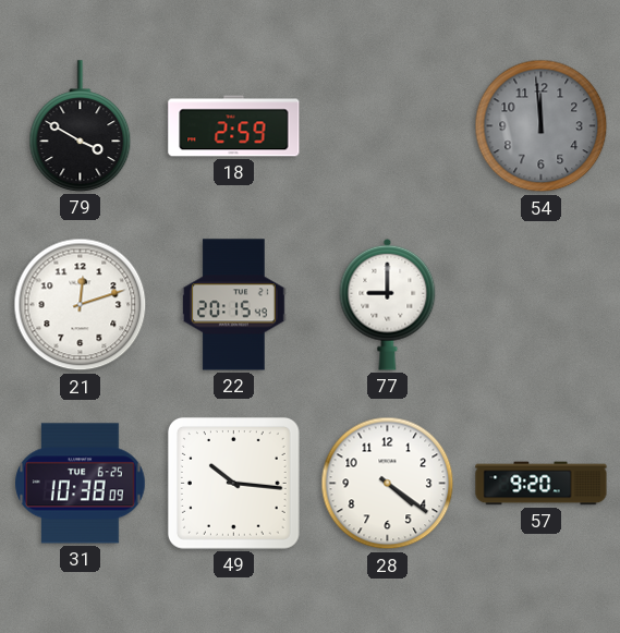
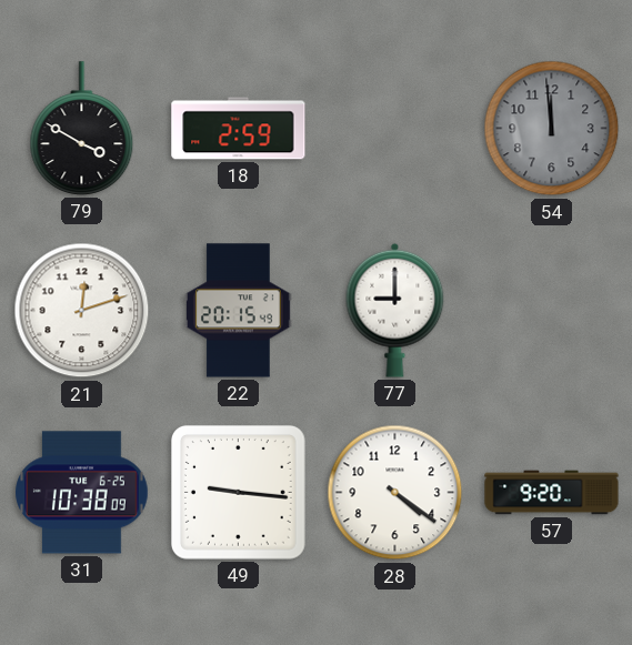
49: 10:16 -> 9:16
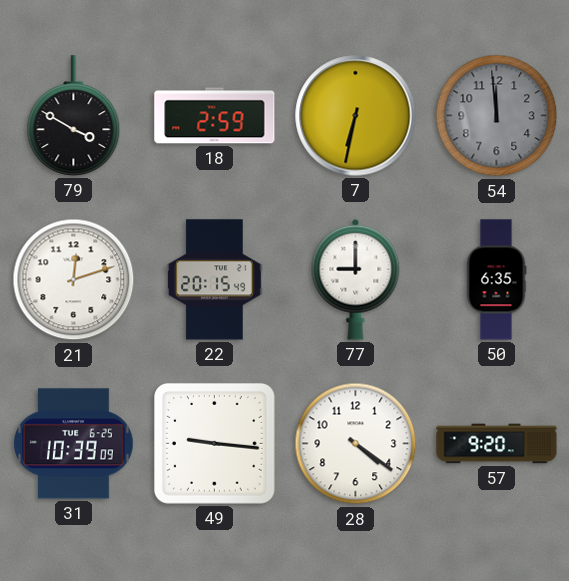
7: none -> 6:32
50: none -> 6:35
31: 10:38 -> 10:39
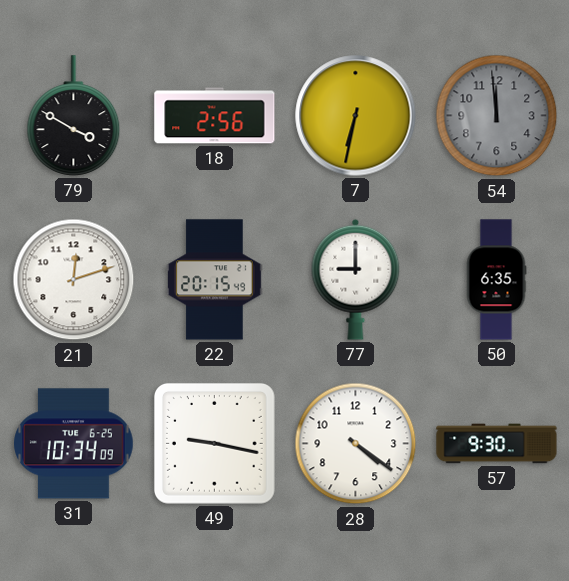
18: 2:59 -> 2:56
31: 10:39 -> 10:34
49: 9:16 -> 9:17
57: 9:20 -> 9:30
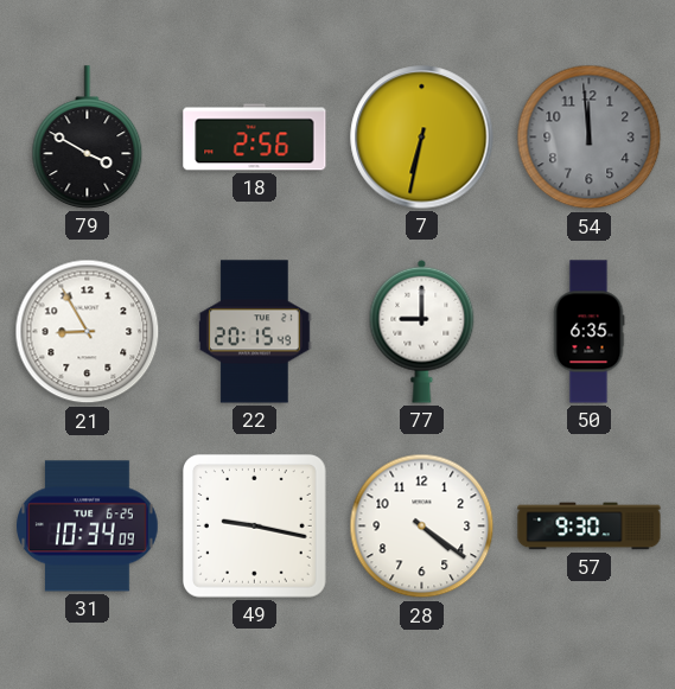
21: 12:12 -> 8:55
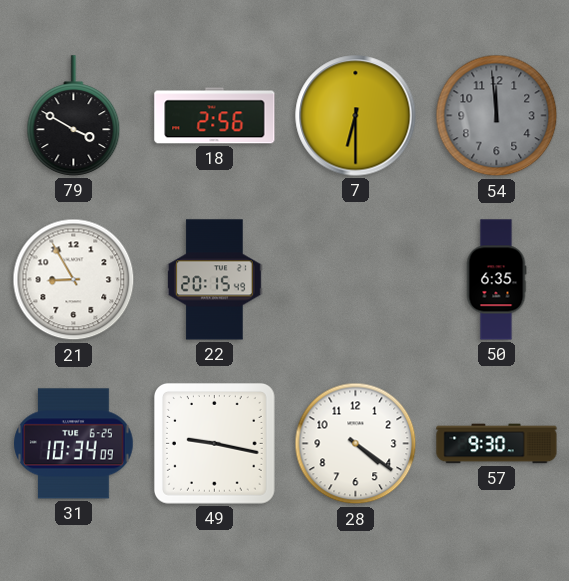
7: 6:32 -> 6:30
77: 9:00 -> none
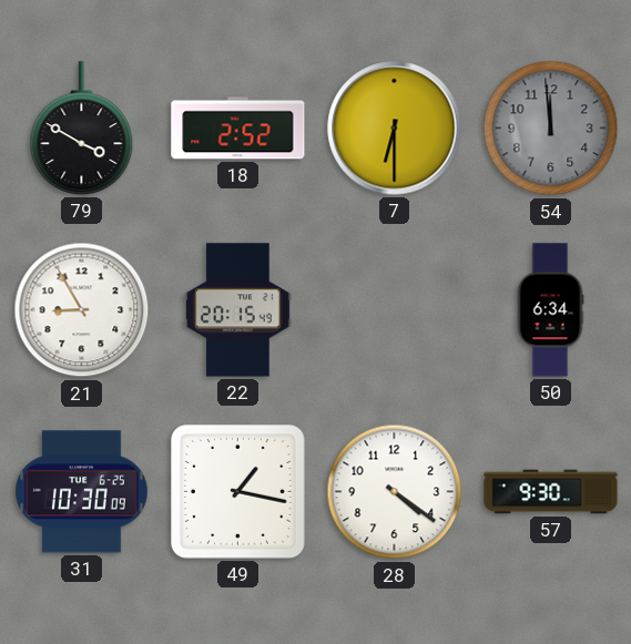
18: 2:56 -> 2:52
50: 6:35 -> 6:34
31: 10:34 -> 10:30
49: 9:17 -> 1:17
